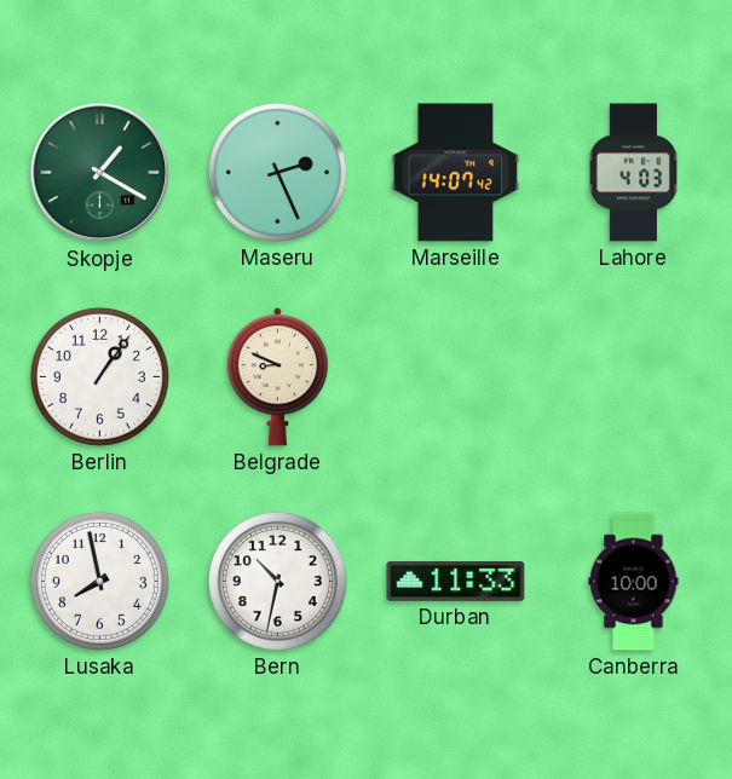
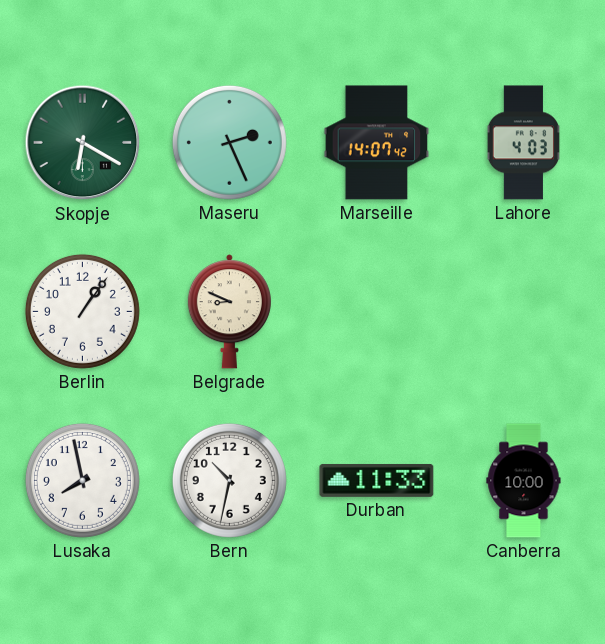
Skopje: 1:20 -> 6:20
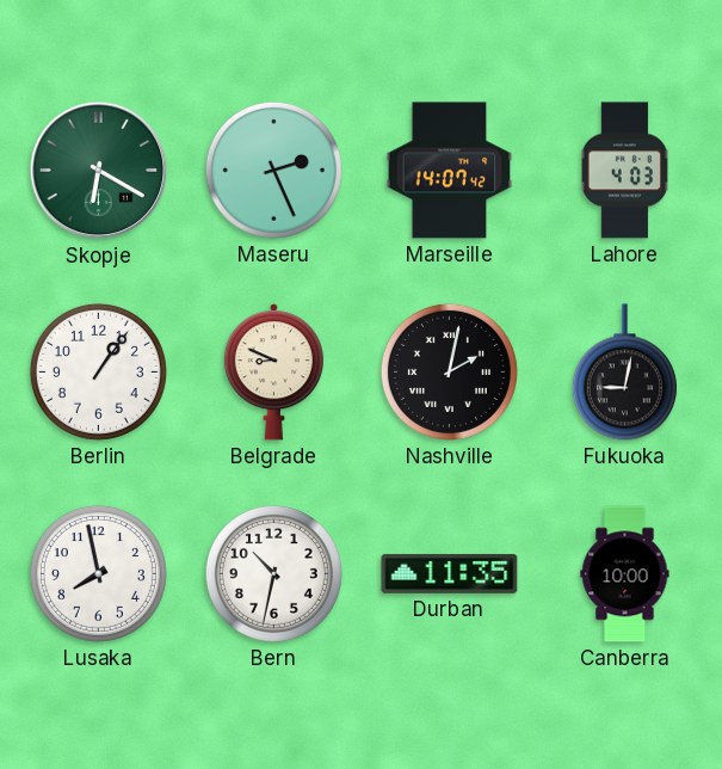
Nashville: none -> 2:02
Fukuoka: none -> 9:02
Durban: 11:33 -> 11:35
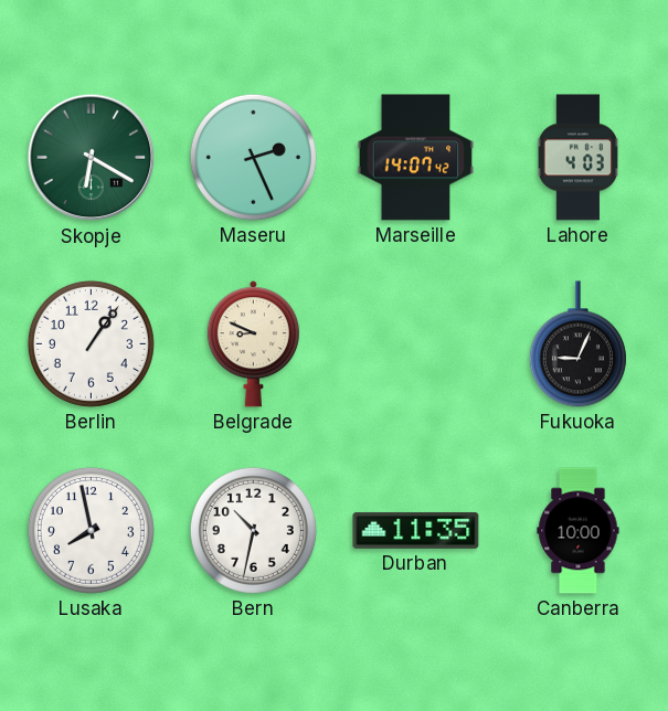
Nashville: 2:02 -> none
Fukuoka: 9:02 -> 9:04
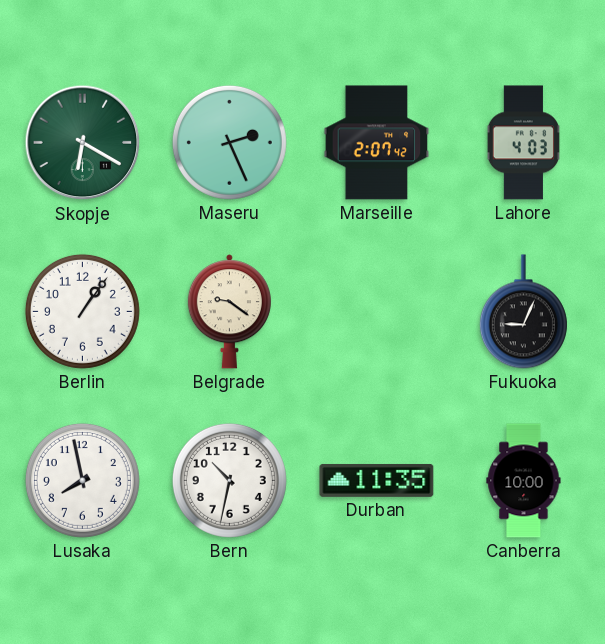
Marseille: 14:07 -> 2:07
Belgrade: 8:49 -> 9:21
